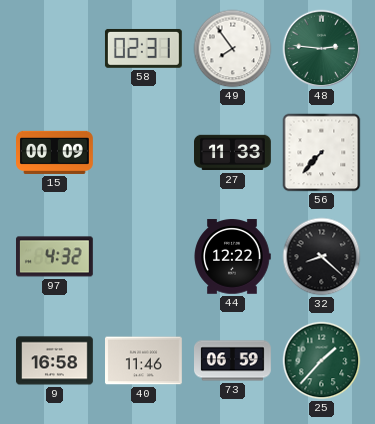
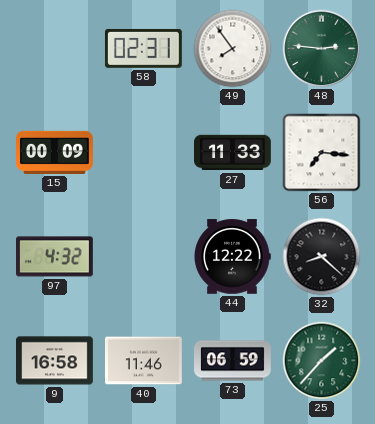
56: 7:37 -> 7:16
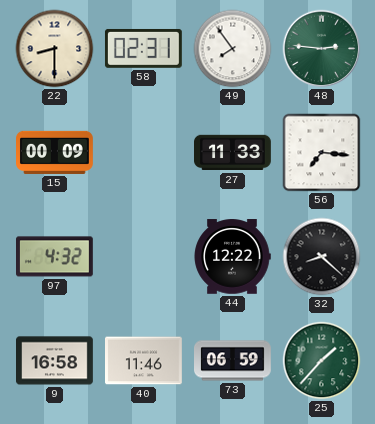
22: none -> 8:30
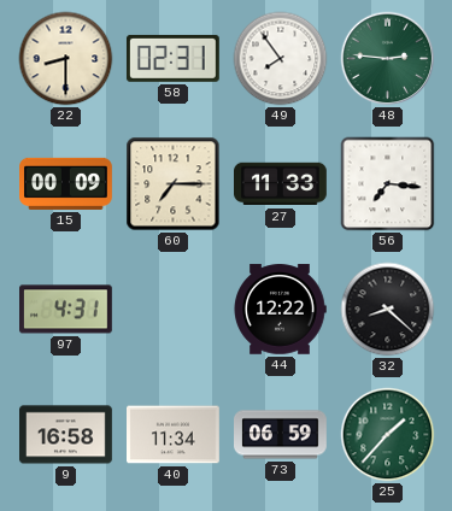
60: none -> 7:15
97: 4:32 -> 4:31
40: 11:46 -> 11:34
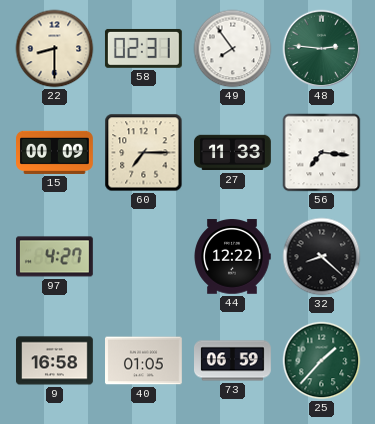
97: 4:31 -> 4:27
40: 11:34 -> 01:05
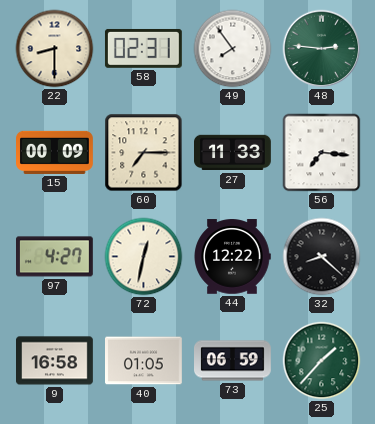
72: none -> 12:32
